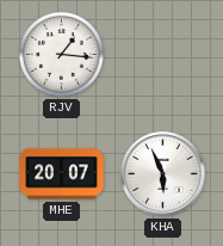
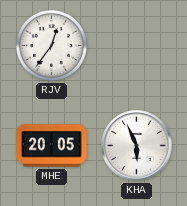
RJV: 1:16 -> 12:36
MHE: 20:07 -> 20:05
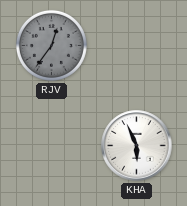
RJV dial: white -> grey
MHE: 20:05 -> none
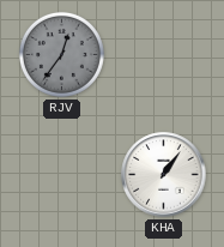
KHA: 5:56 -> 1:06
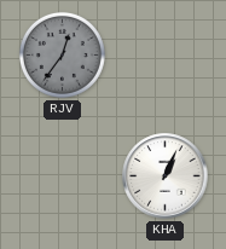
KHA: 1:06 -> 1:04
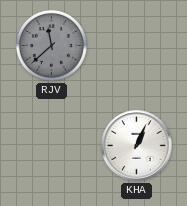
RJV: 12:36 -> 11:38
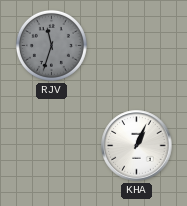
RJV: 11:38 -> 11:33
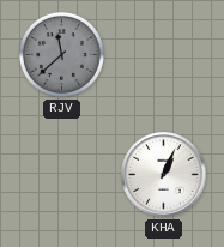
RJV: 11:33 -> 11:38
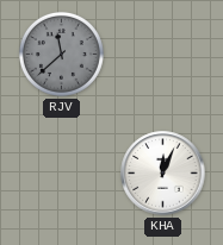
KHA: 1:04 -> 12:04
